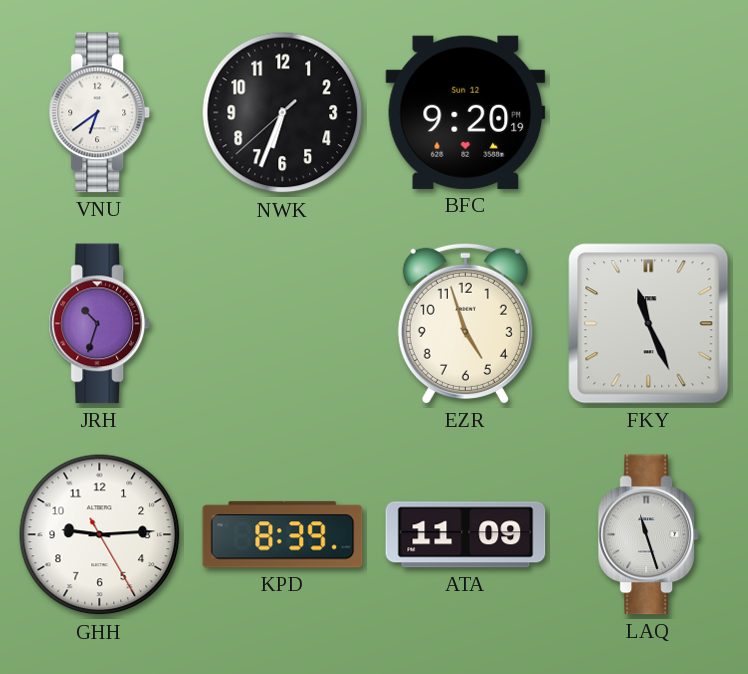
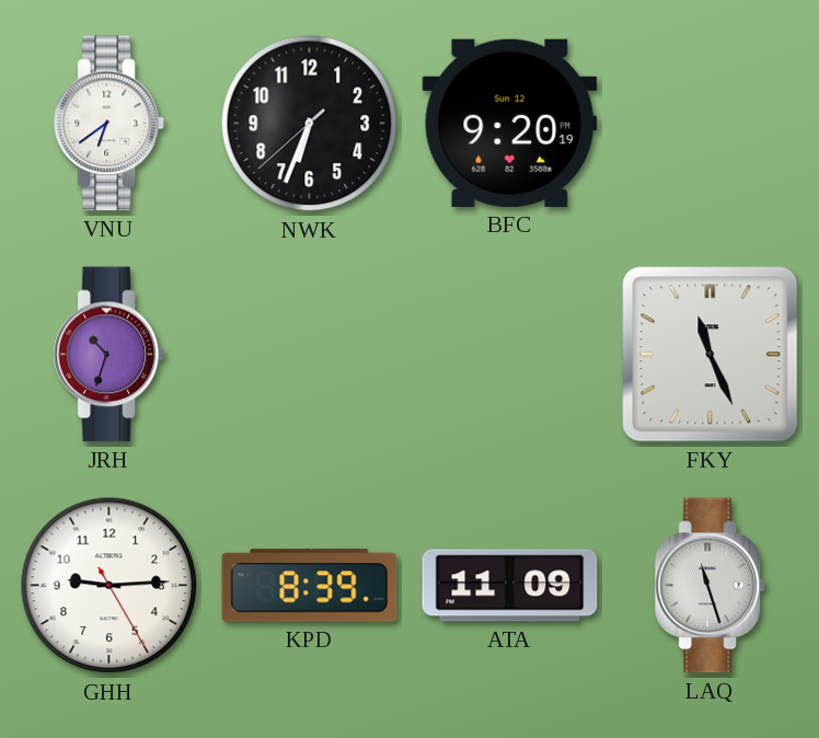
EZR: 4:57 -> none
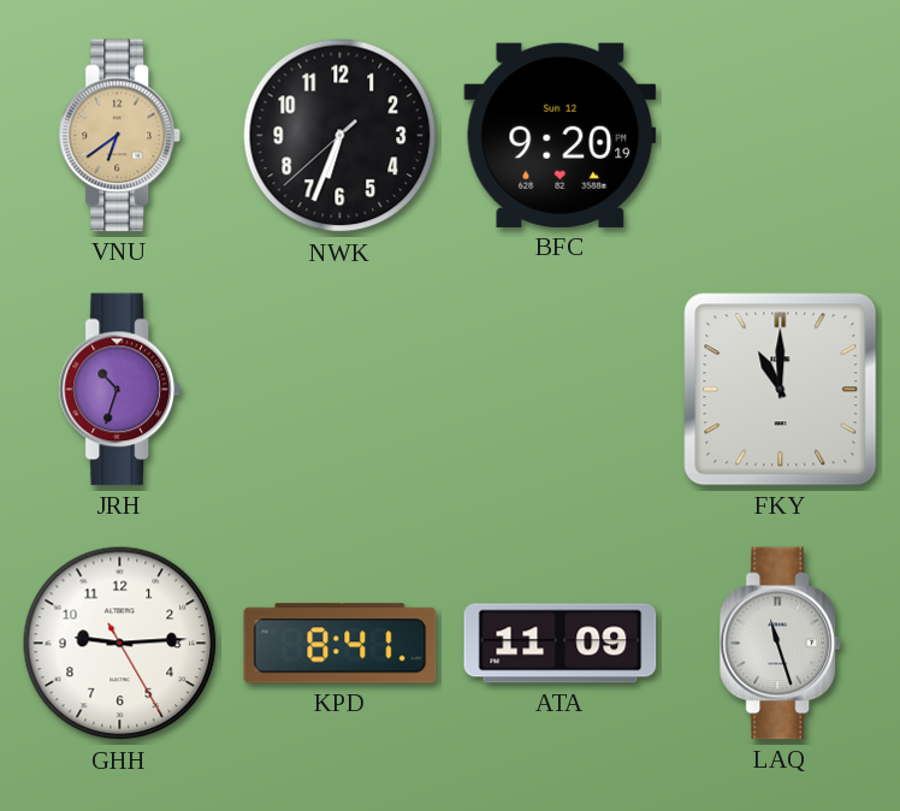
VNU dial: white -> champagne
FKY: 11:26 -> 11:00
KPD: 8:39 -> 8:41
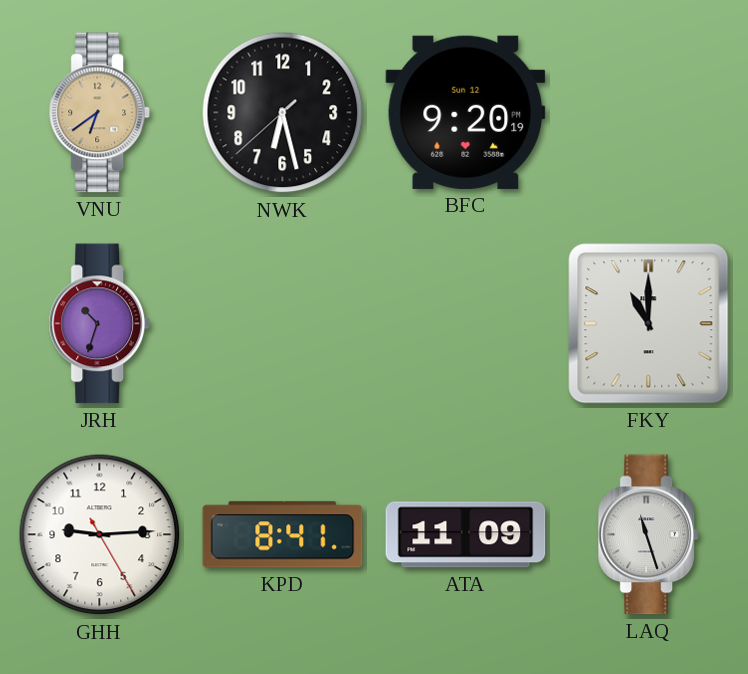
NWK: 6:33 -> 6:27
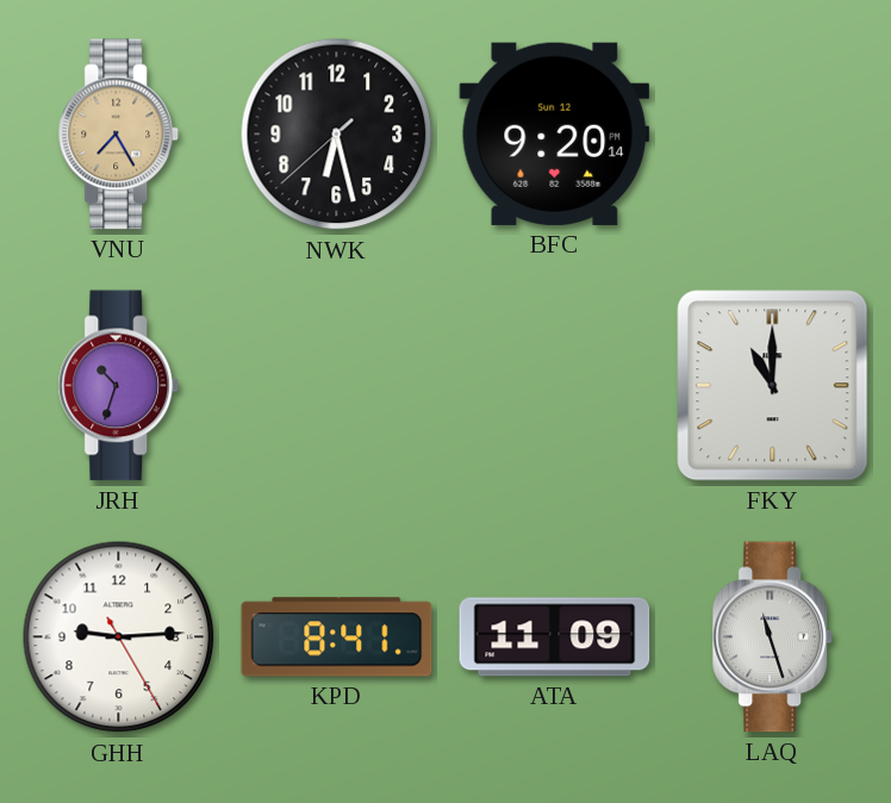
VNU: 6:39 -> 7:25
BFC: 9:20:19 PM -> 9:20:14 PM
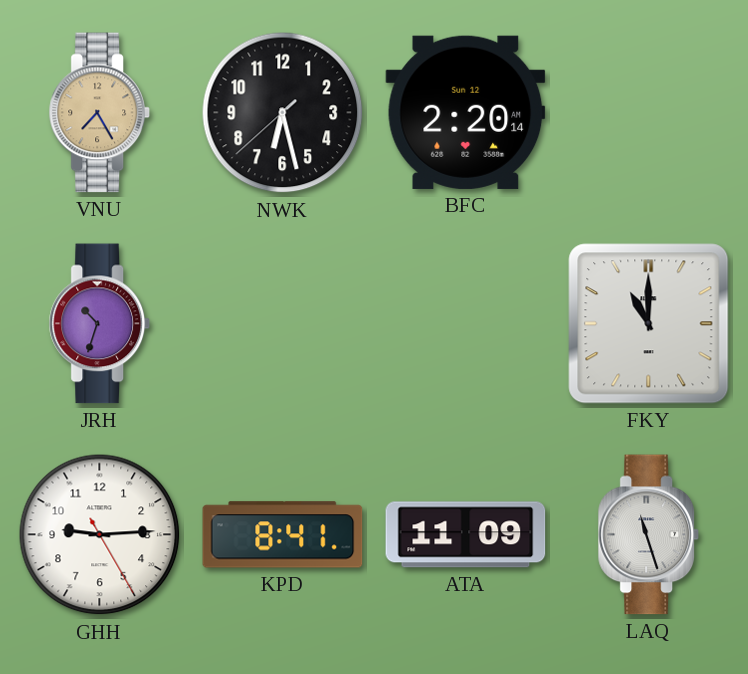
BFC: 9:20 -> 2:20
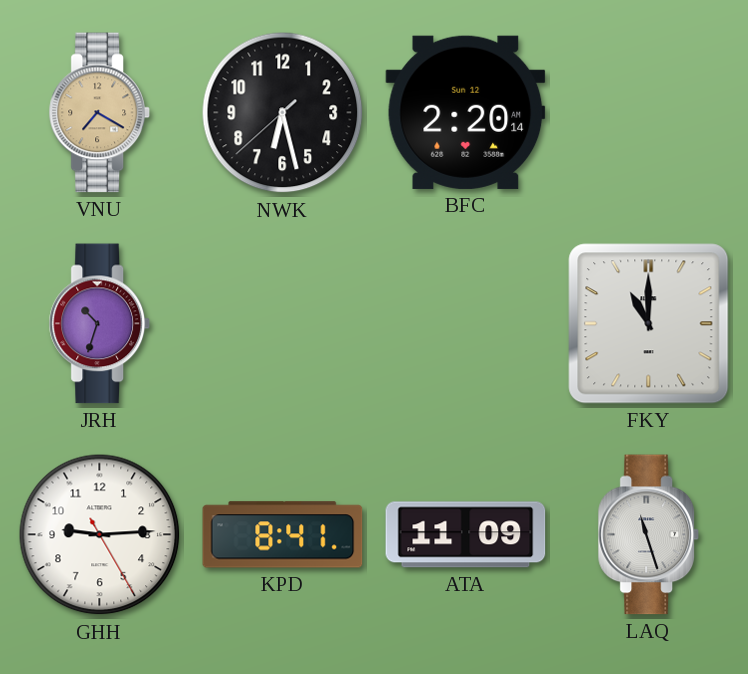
VNU: 7:25 -> 7:20
